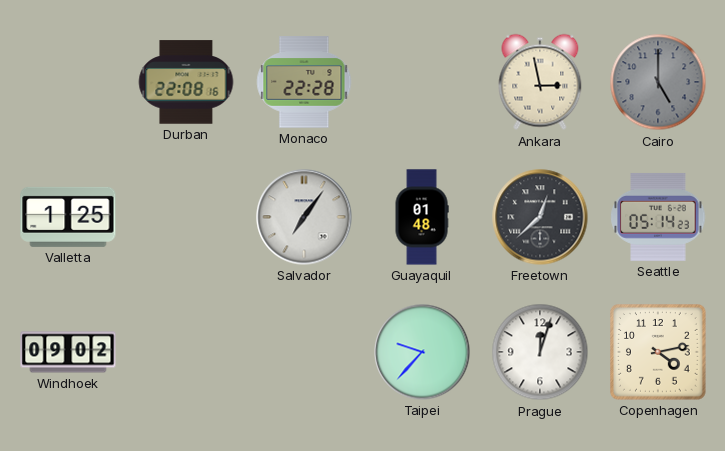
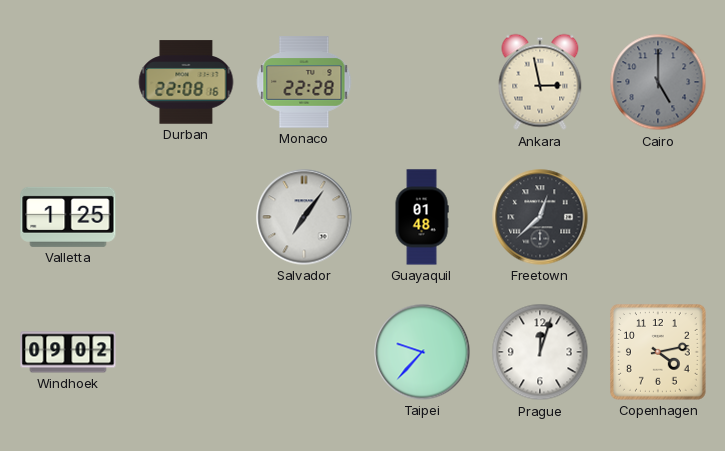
Seattle: 05:14 -> none
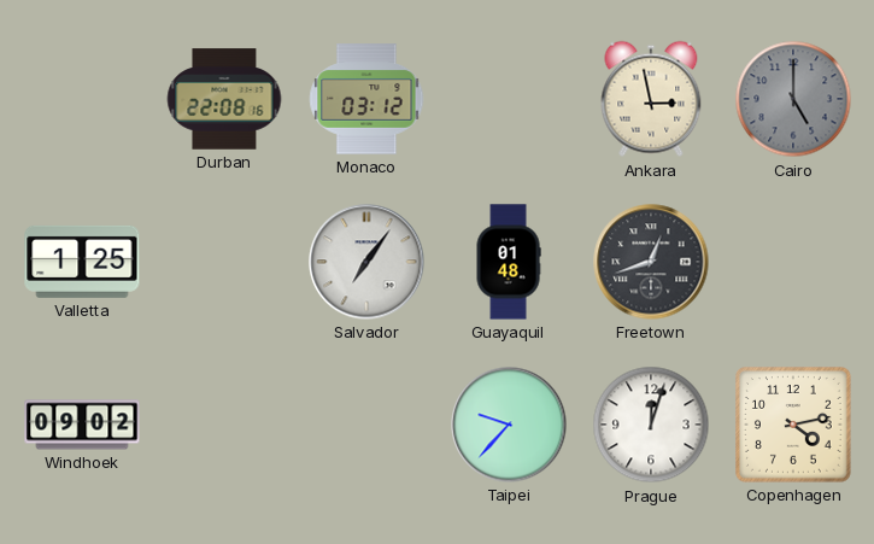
Monaco: 22:28 -> 03:12
Freetown: 12:38 -> 12:42
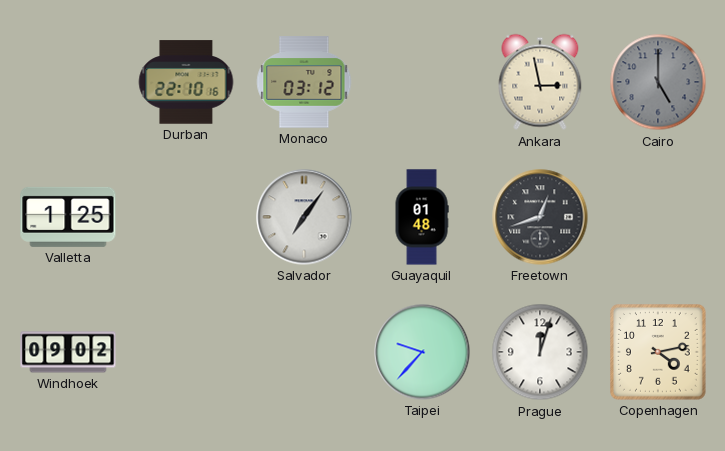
Durban: 22:08 -> 22:10
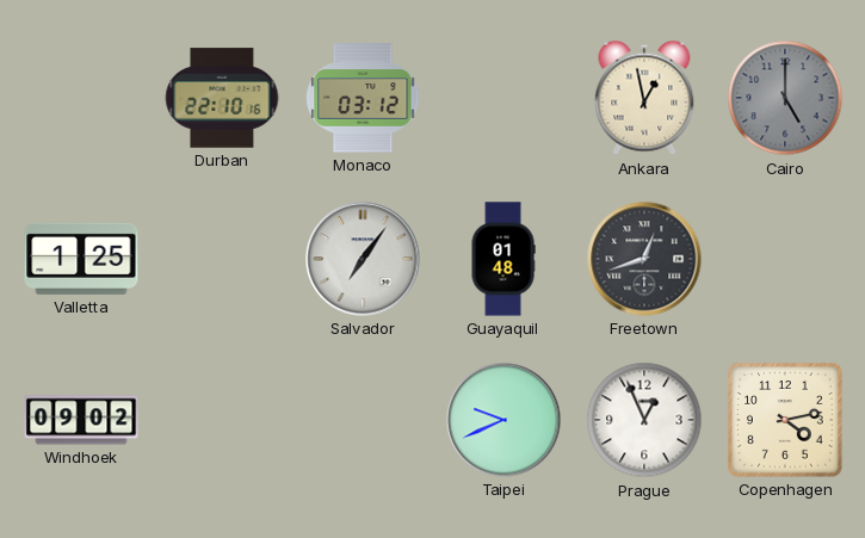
Ankara: 2:58 -> 12:58
Taipei: 9:37 -> 9:41
Prague: 12:03 -> 12:56
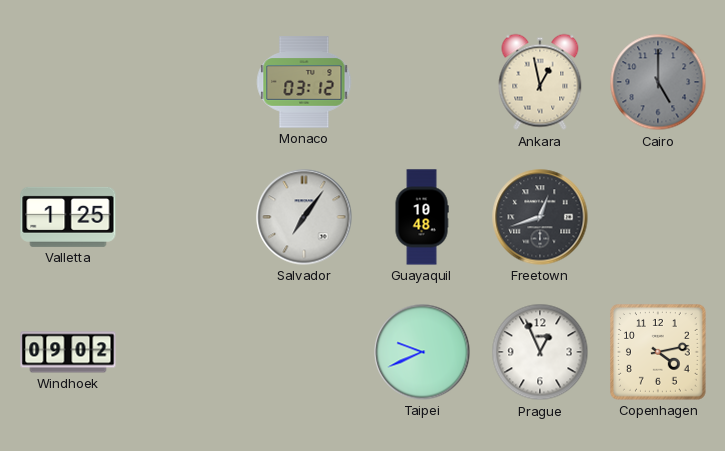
Durban: 22:10 -> none
Guayaquil: 01:48 -> 10:48
